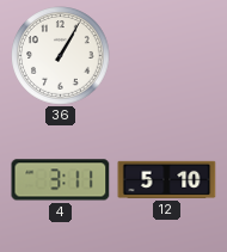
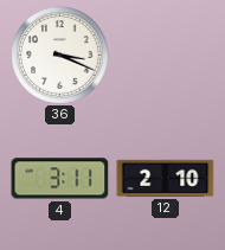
36: 1:05 -> 3:19
12: 5:10 -> 2:10
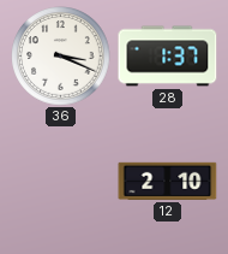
28: none -> 1:37
4: 3:11 -> none
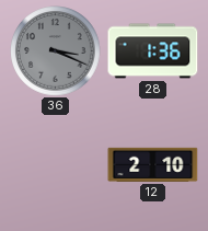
36 dial: white -> grey
28: 1:37 -> 1:36
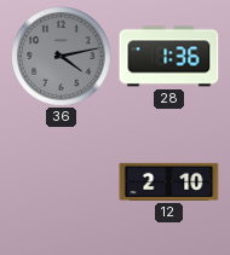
36: 3:19 -> 4:13
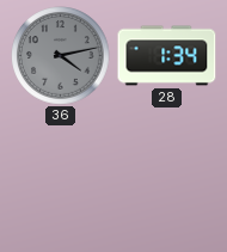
28: 1:36 -> 1:34
12: 2:10 -> none
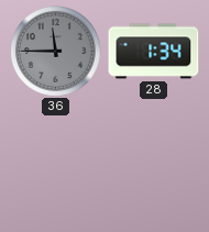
36: 4:13 -> 11:45
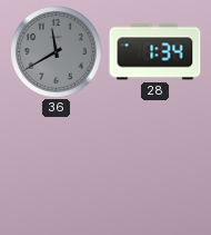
36: 11:45 -> 11:40
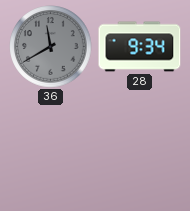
28: 1:34 -> 9:34
